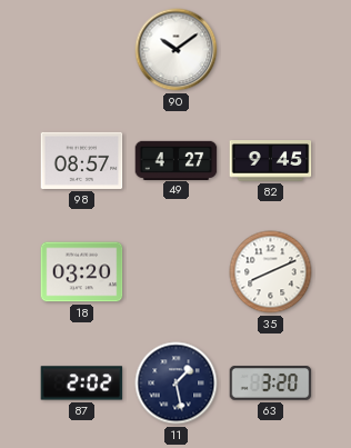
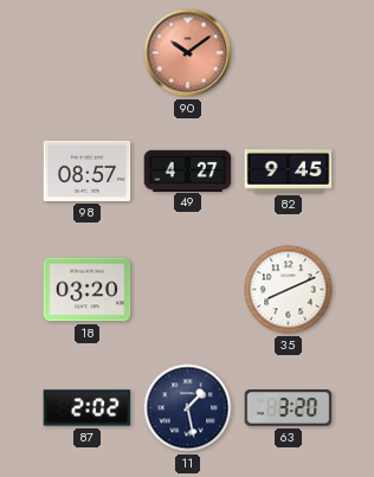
90 dial: white -> salmon
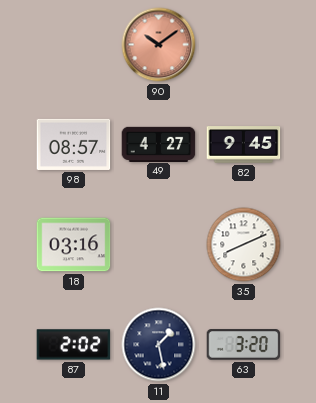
18: 03:20 -> 03:16
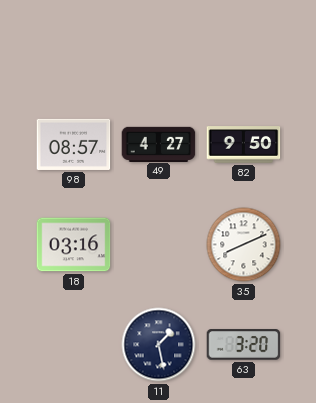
90: 10:09 -> none
82: 9:45 -> 9:50
87: 2:02 -> none
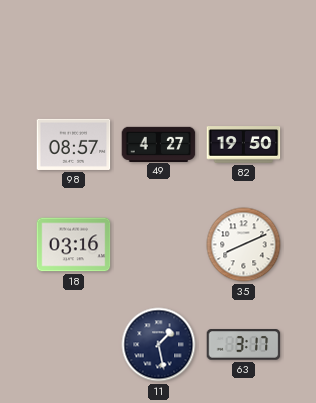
82: 9:50 -> 19:50
63: 3:20 -> 3:17
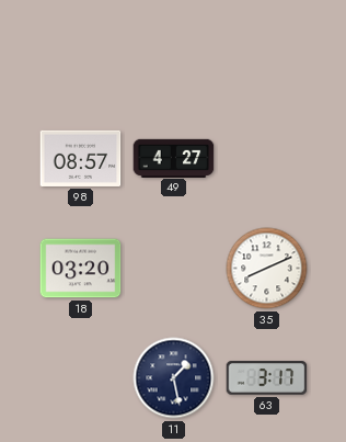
82: 19:50 -> none
18: 03:16 -> 03:20
